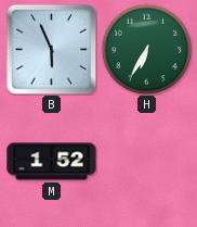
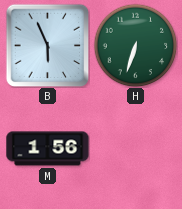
H: 6:35 -> 6:33
M: 1:52 -> 1:56
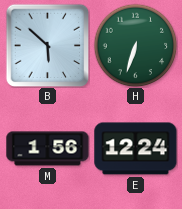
B: 5:56 -> 5:52
E: none -> 12:24
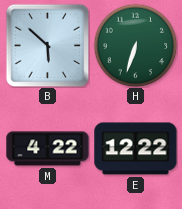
M: 1:56 -> 4:22
E: 12:24 -> 12:22
